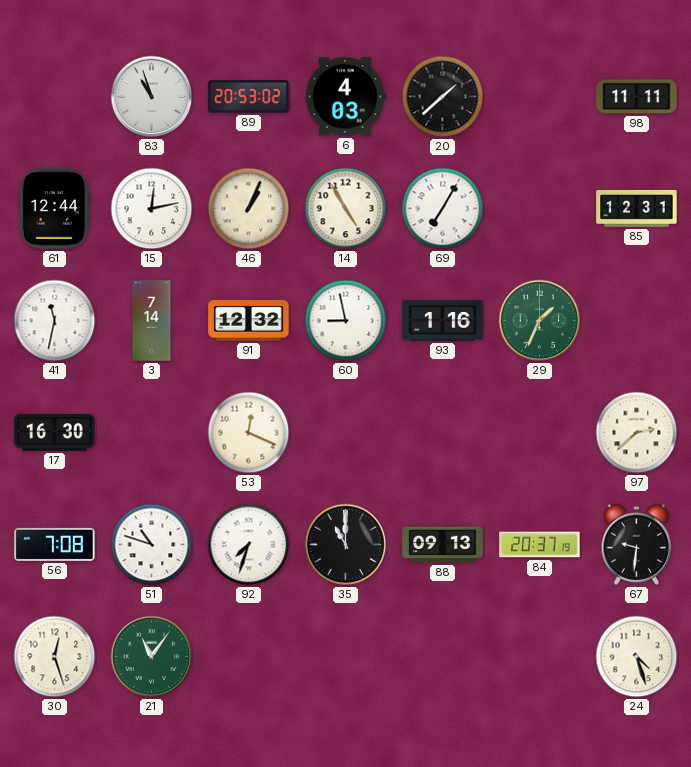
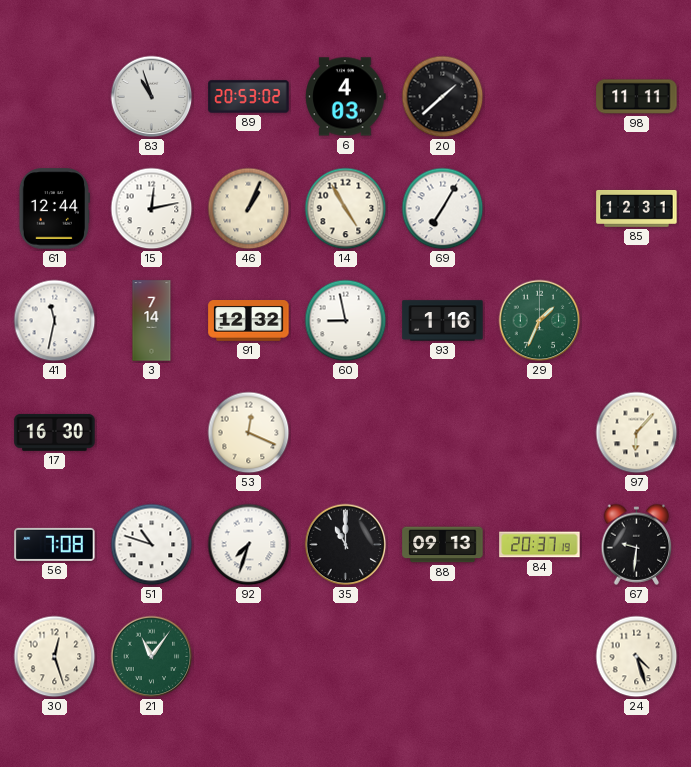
97: 2:38 -> 6:07
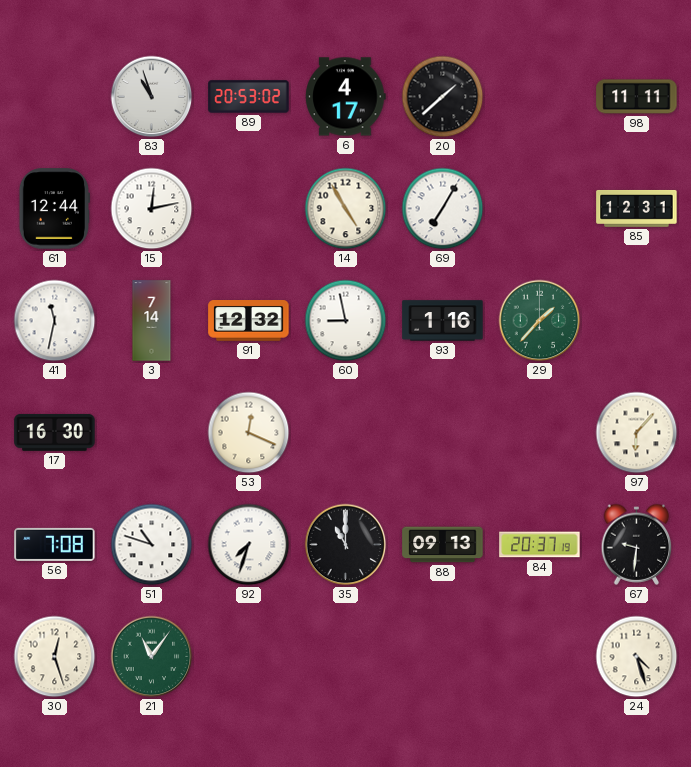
6: 4:03 -> 4:17
46: 1:04 -> none
29: 1:34 -> 1:37
